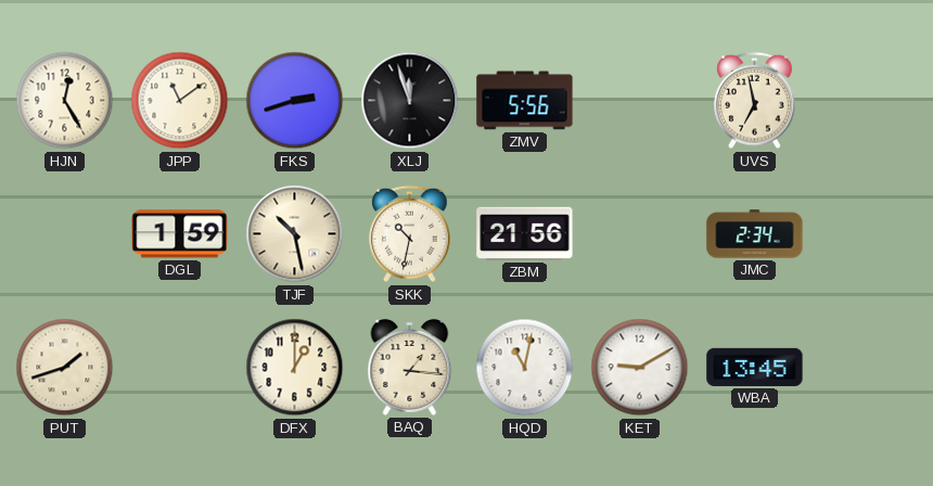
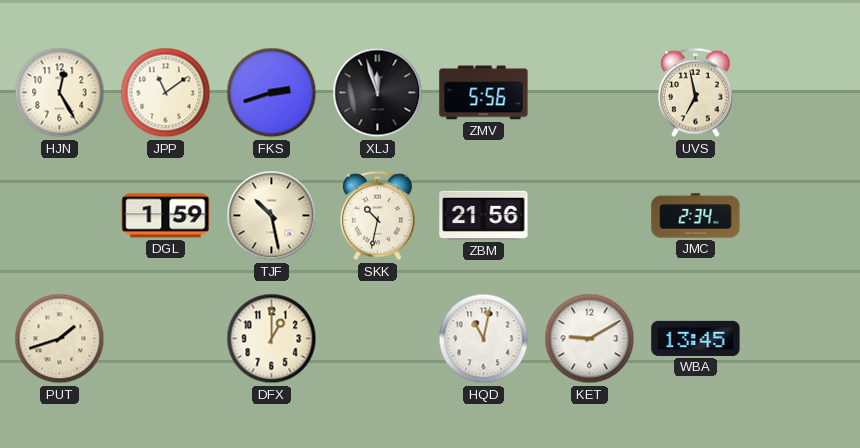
BAQ: 1:16 -> none
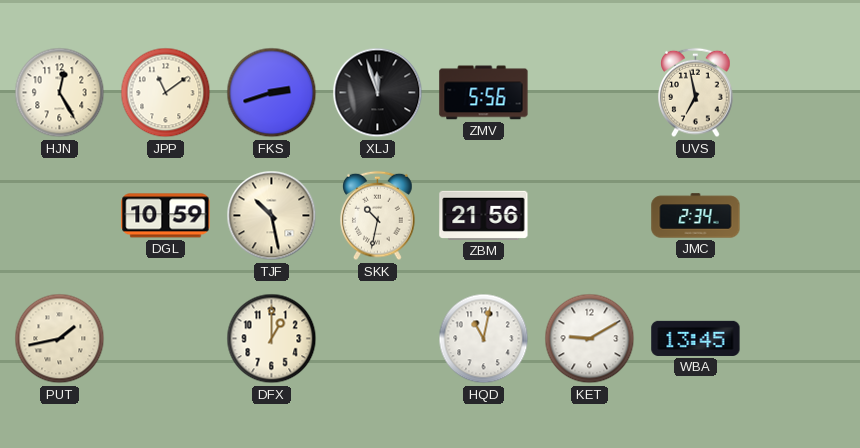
DGL: 1:59 -> 10:59
PUT: 1:42 -> 1:43
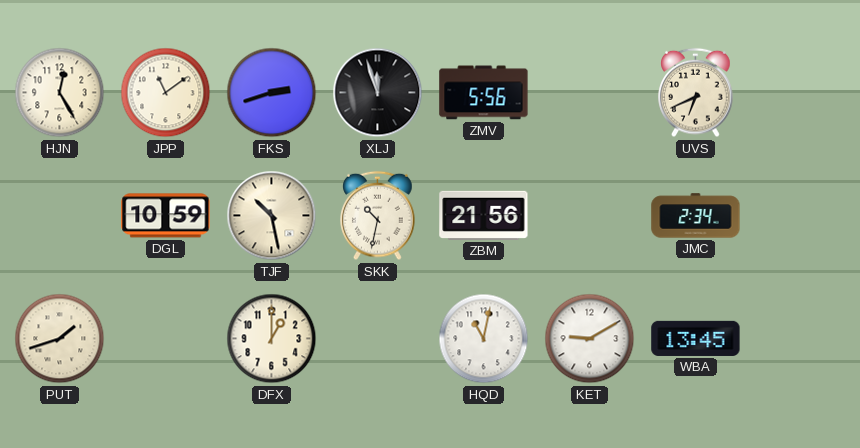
UVS: 6:58 -> 6:41
PUT: 1:43 -> 1:42
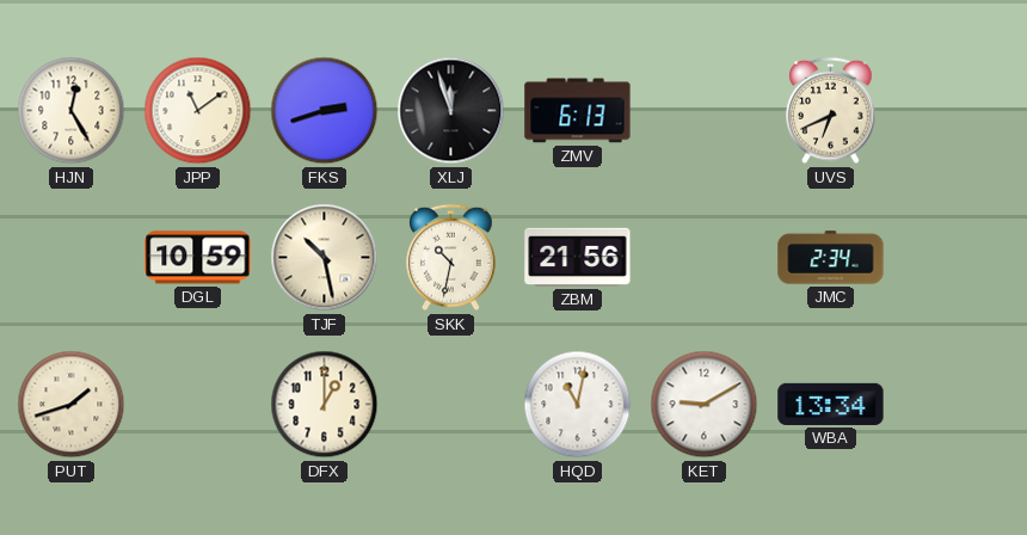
ZMV: 5:56 -> 6:13
WBA: 13:45 -> 13:34
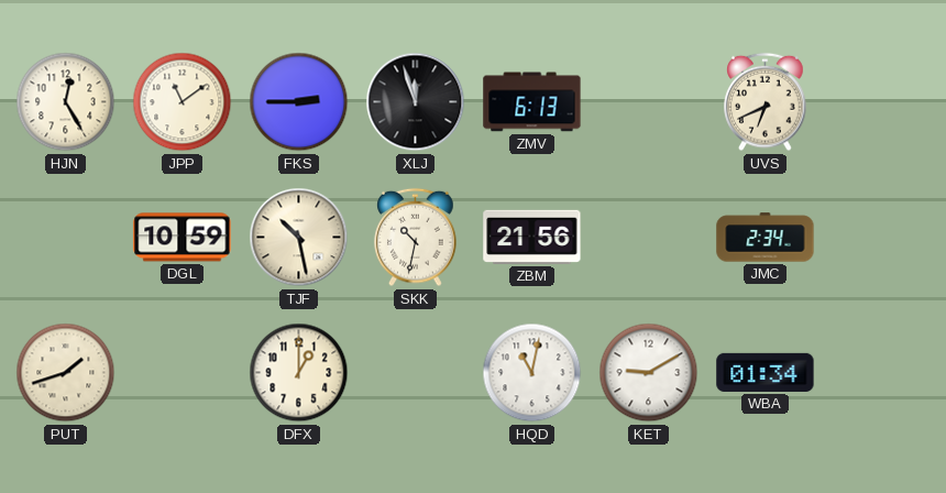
FKS: 2:42 -> 2:45
WBA: 13:34 -> 01:34
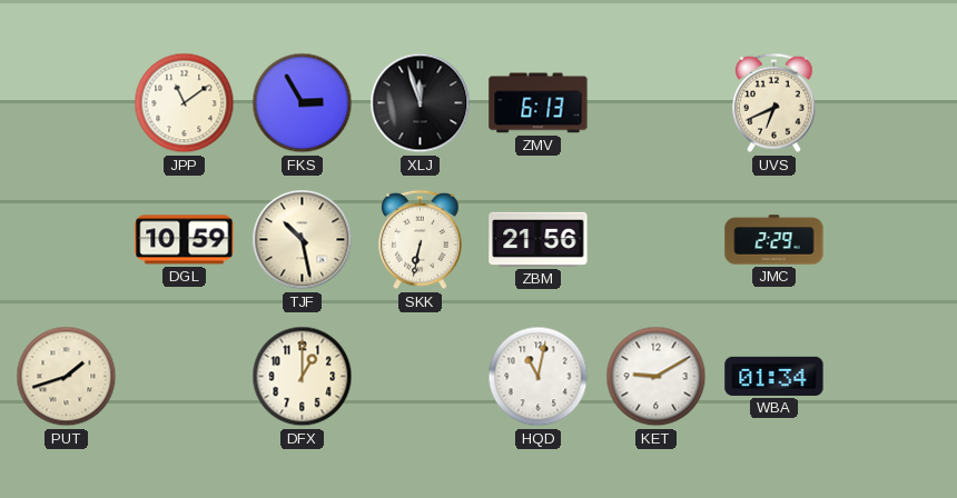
HJN: 12:25 -> none
FKS: 2:45 -> 2:55
SKK: 10:32 -> 6:32
JMC: 2:34 -> 2:29
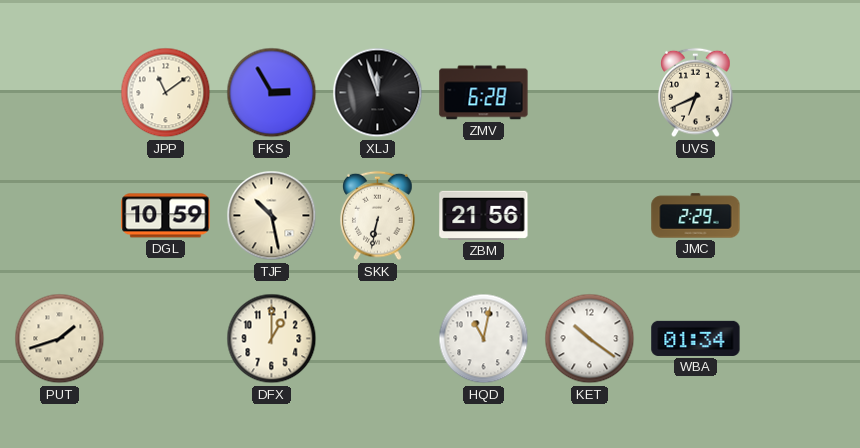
ZMV: 6:13 -> 6:28
KET: 9:10 -> 10:21
